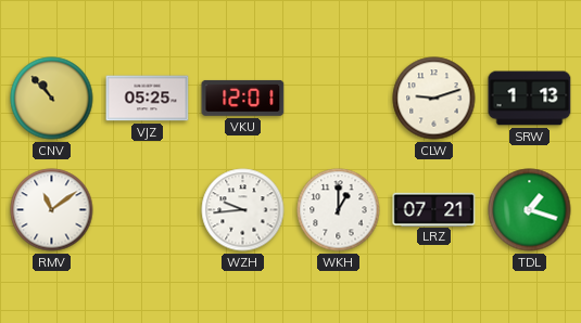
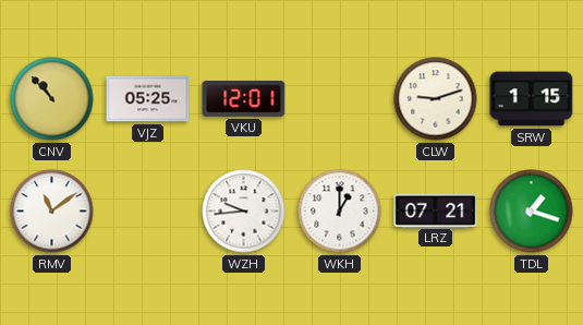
SRW: 1:13 -> 1:15
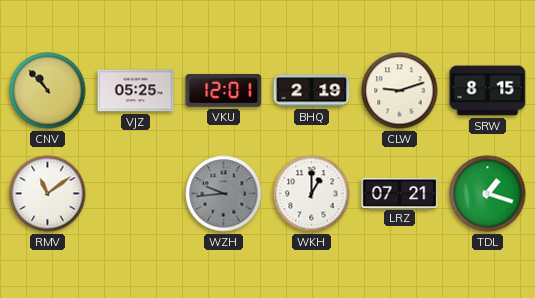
BHQ: none -> 2:19
SRW: 1:15 -> 8:15
WZH dial: white -> grey
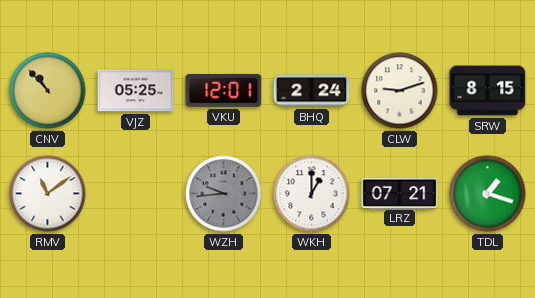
BHQ: 2:19 -> 2:24
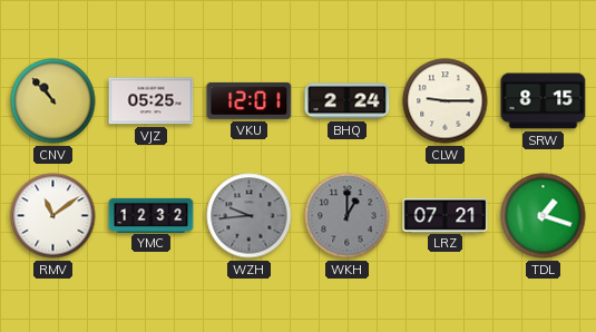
CLW: 9:12 -> 9:15
YMC: none -> 12:32
WKH dial: white -> grey
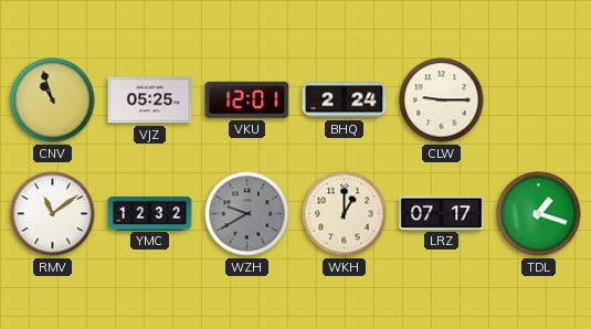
CNV: 10:53 -> 10:57
SRW: 8:15 -> none
WZH: 9:44 -> 9:40
WKH dial: grey -> cream
LRZ: 07:21 -> 07:17
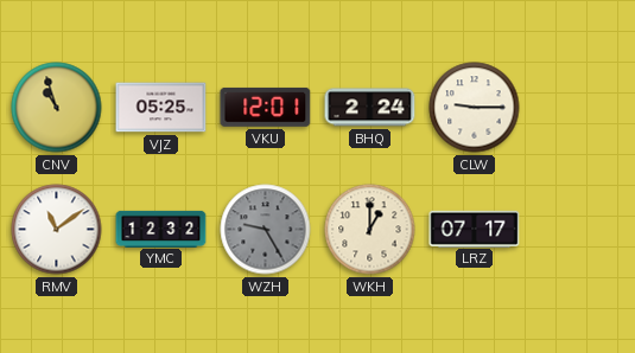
WZH: 9:40 -> 9:25
TDL: 1:18 -> none
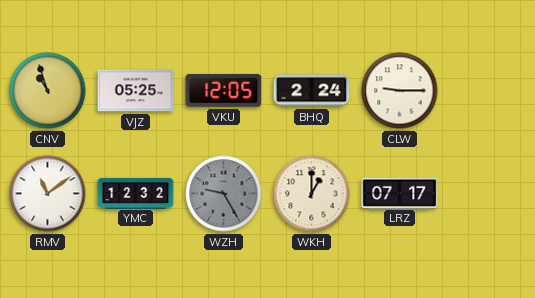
VKU: 12:01 -> 12:05
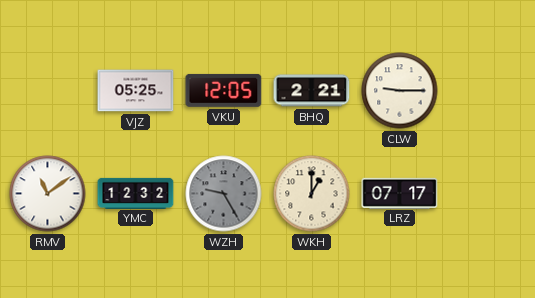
CNV: 10:57 -> none
BHQ: 2:24 -> 2:21
